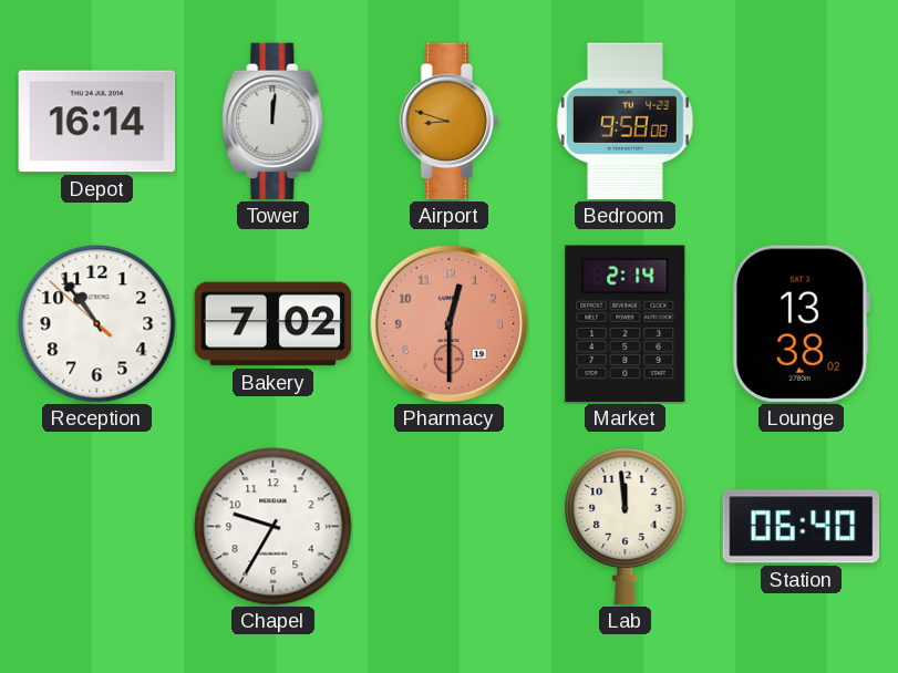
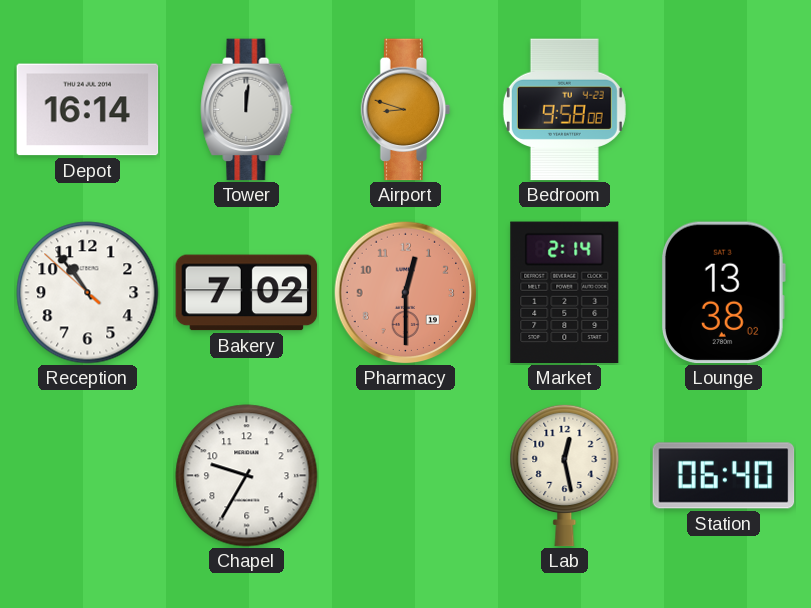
Lab: 11:59 -> 12:28
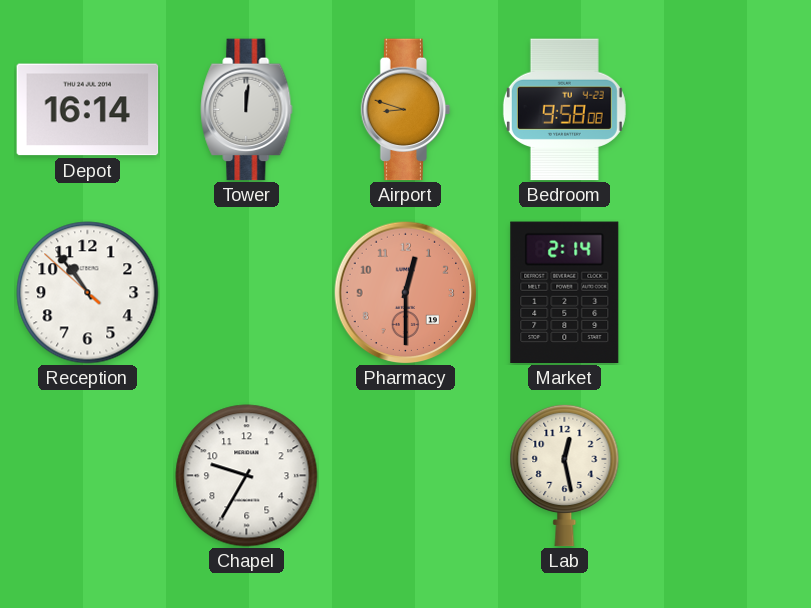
Bakery: 7:02 -> none
Lounge: 13:38 -> none
Station: 06:40 -> none
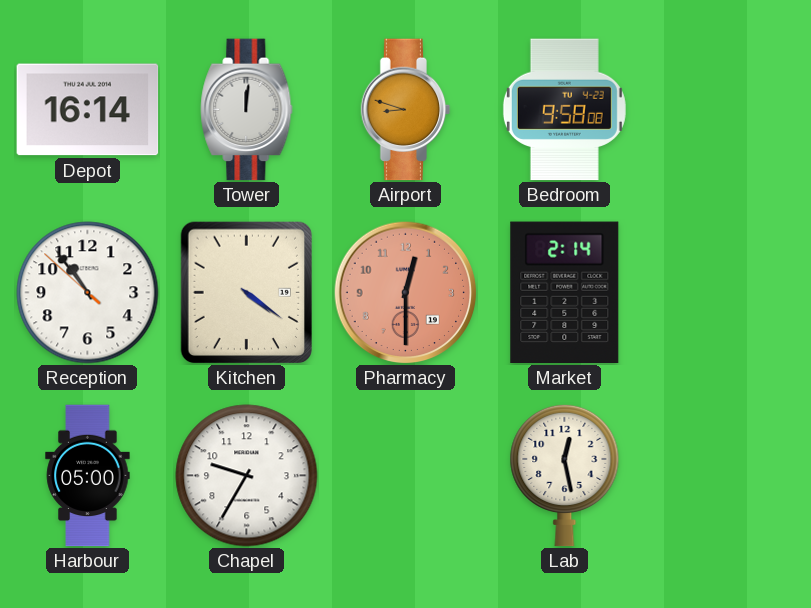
Kitchen: none -> 4:21
Harbour: none -> 05:00
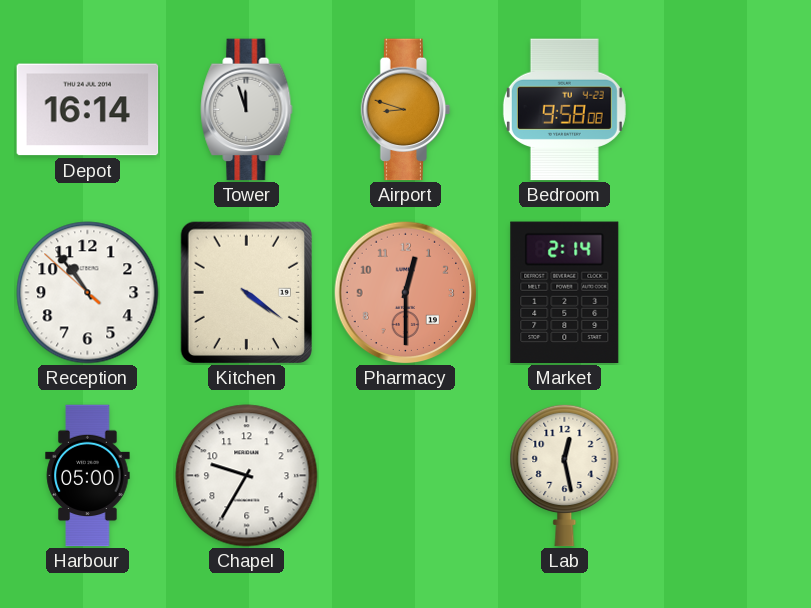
Tower: 12:01 -> 11:57
